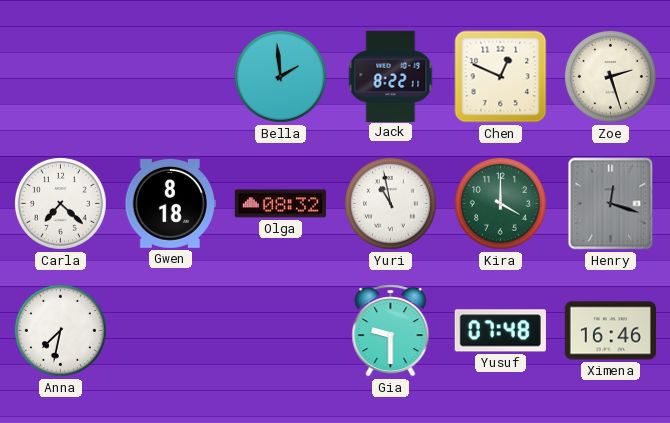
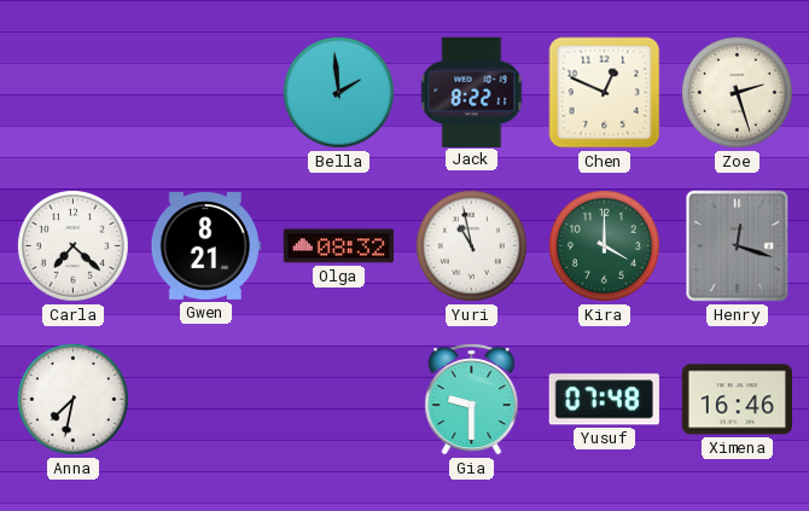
Gwen: 8:18 -> 8:21
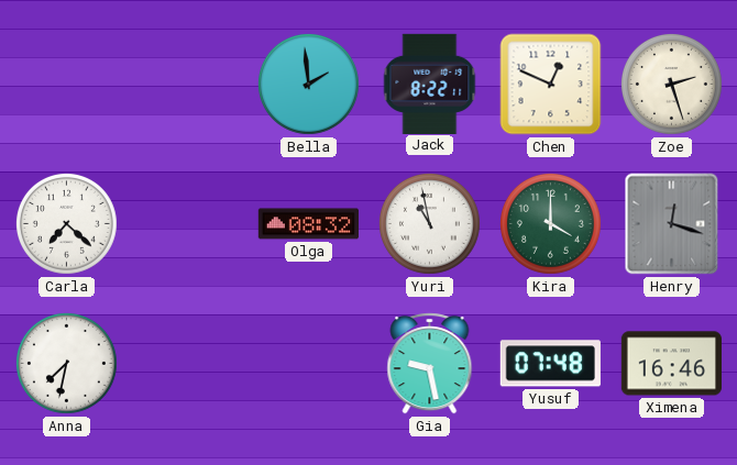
Gwen: 8:21 -> none
Gia: 9:30 -> 9:28
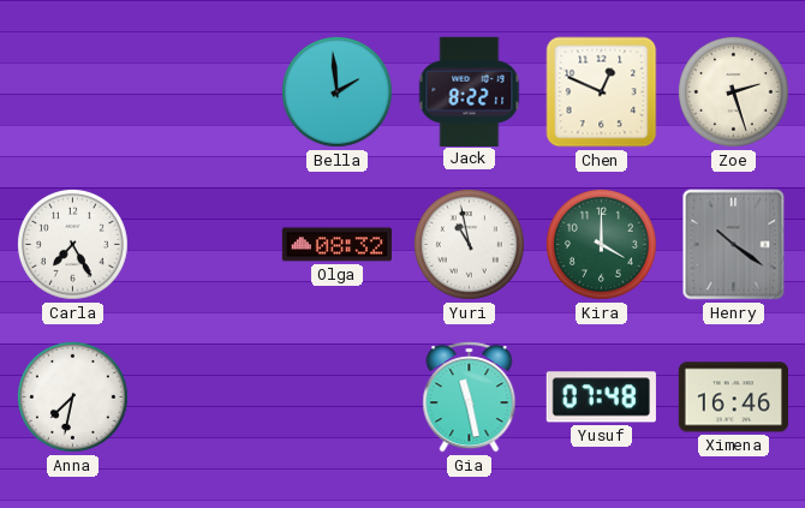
Carla: 7:22 -> 7:25
Henry: 12:18 -> 10:21
Gia: 9:28 -> 11:28
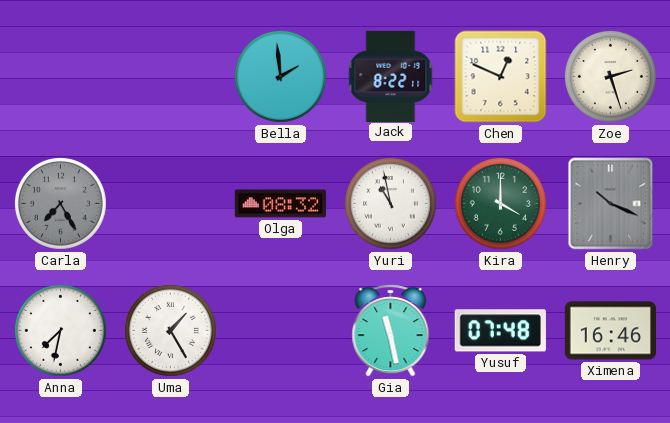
Carla dial: white -> grey
Henry: 10:21 -> 10:19
Uma: none -> 1:25
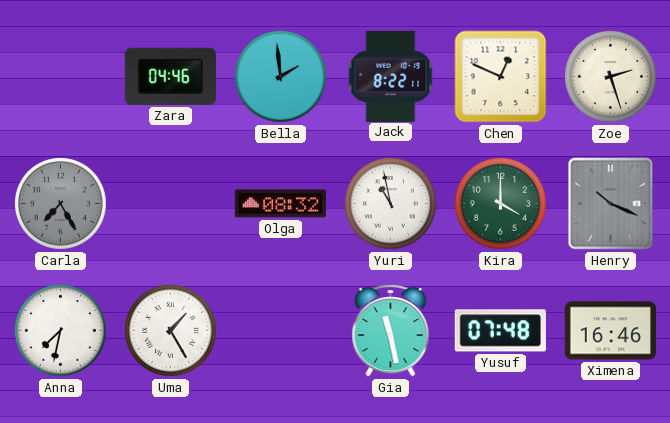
Zara: none -> 04:46
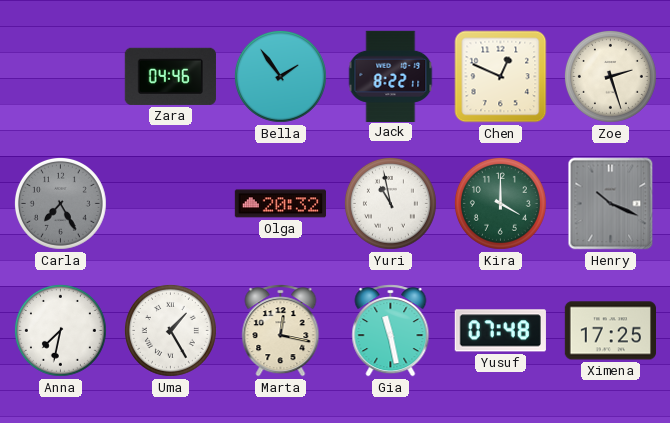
Bella: 1:59 -> 1:54
Olga: 08:32 -> 20:32
Marta: none -> 12:17
Ximena: 16:46 -> 17:25
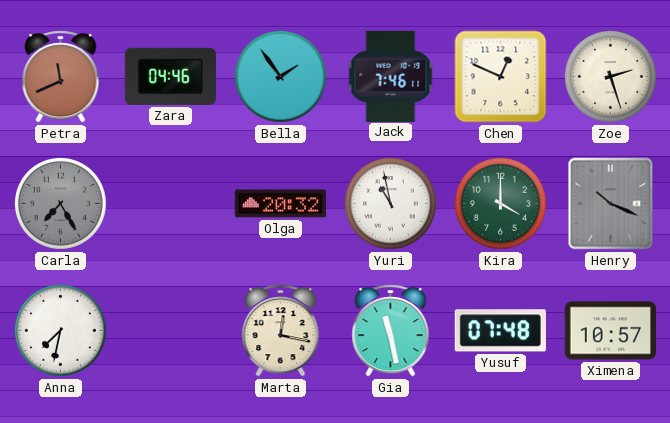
Petra: none -> 11:41
Jack: 8:22 -> 7:46
Uma: 1:25 -> none
Ximena: 17:25 -> 10:57
